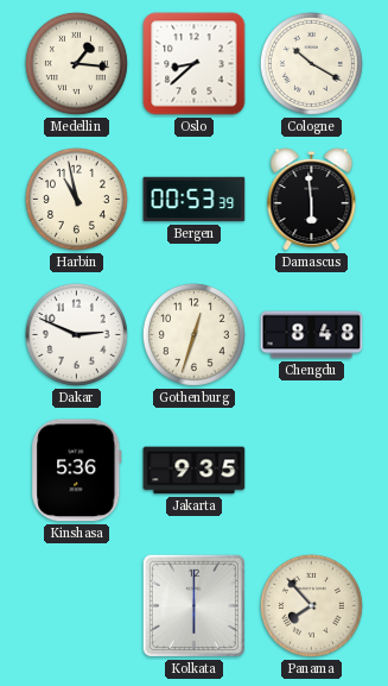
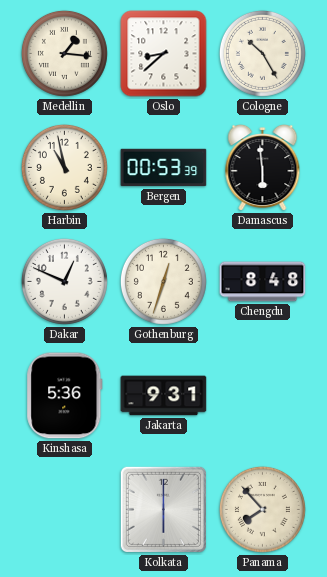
Cologne: 10:20 -> 10:25
Dakar: 2:49 -> 12:49
Jakarta: 9:35 -> 9:31
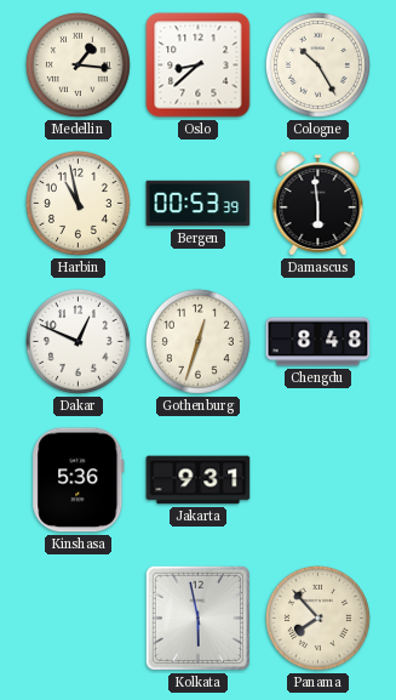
Kolkata: 6:00 -> 5:58
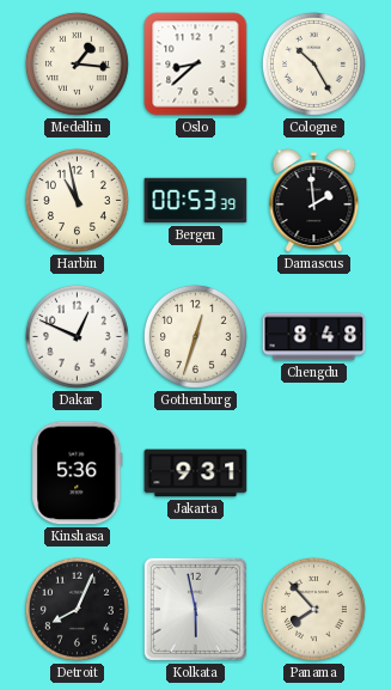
Damascus: 5:59 -> 1:59
Detroit: none -> 8:04
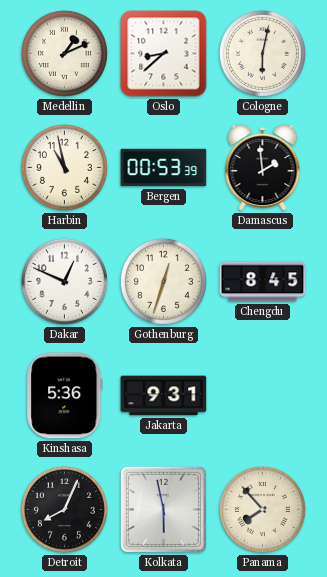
Medellin: 1:16 -> 1:11
Cologne: 10:25 -> 6:02
Chengdu: 8:48 -> 8:45
